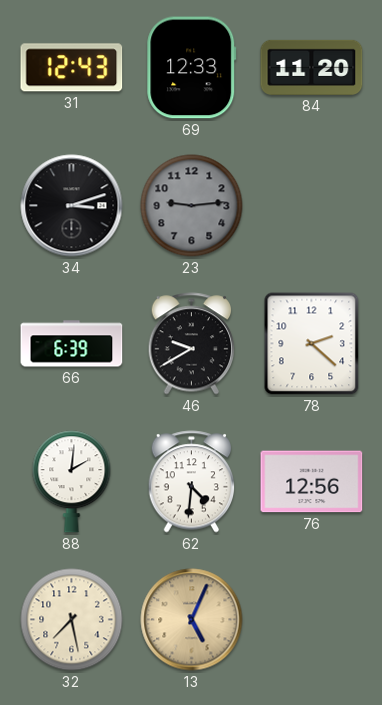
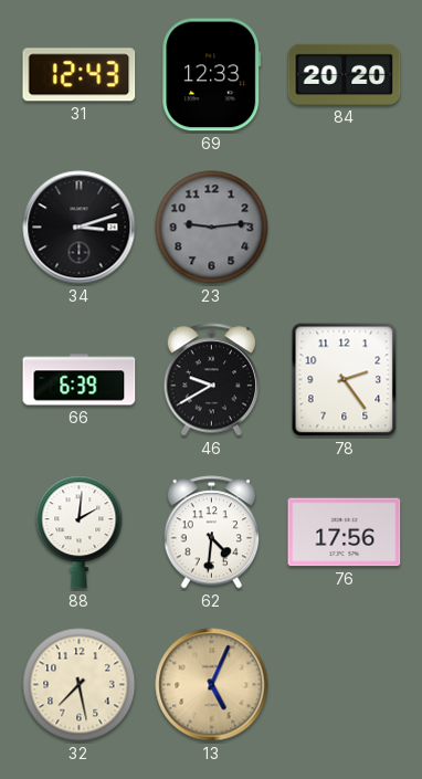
84: 11:20 -> 20:20
78: 2:22 -> 2:24
76: 12:56 -> 17:56
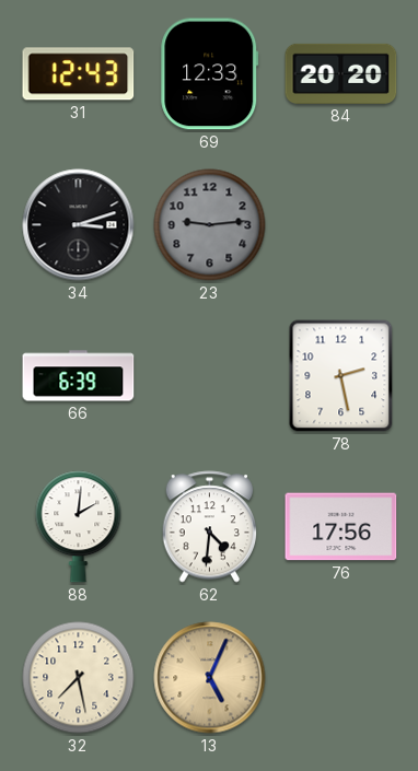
46: 9:40 -> none
78: 2:24 -> 2:28
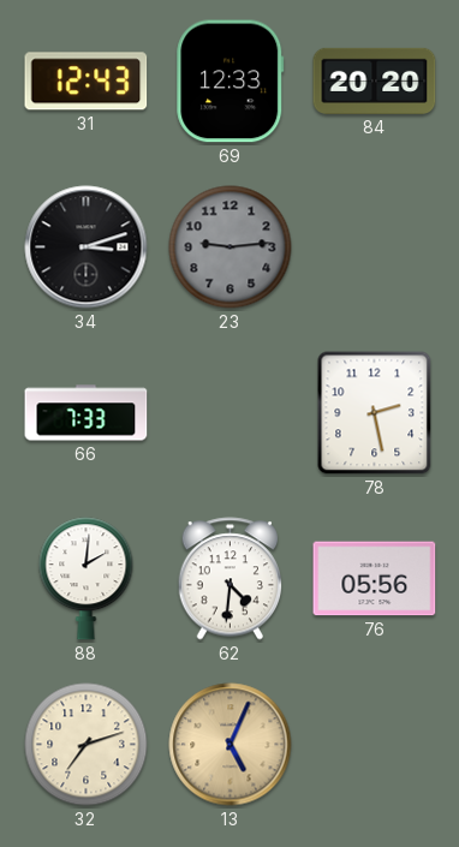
66: 6:39 -> 7:33
76: 17:56 -> 05:56
32: 7:28 -> 7:12
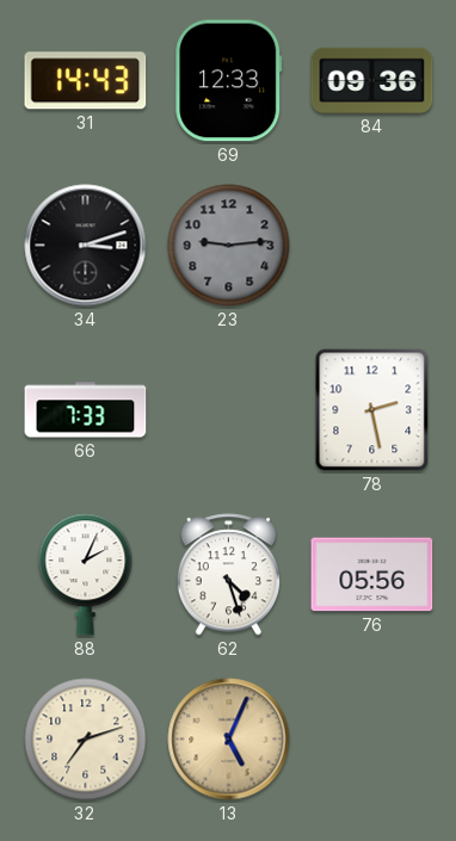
31: 12:43 -> 14:43
84: 20:20 -> 09:36
88: 2:01 -> 2:04
62: 4:31 -> 4:27
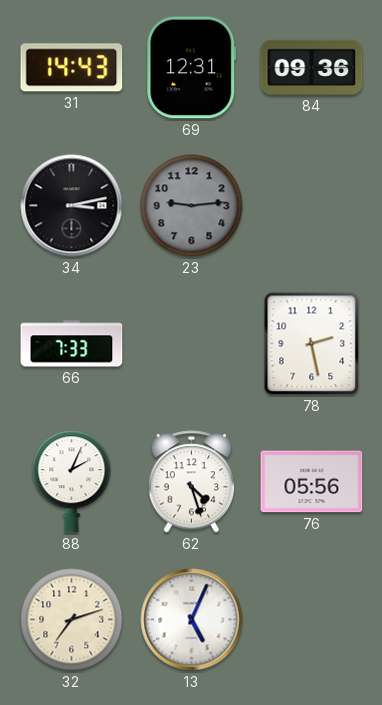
69: 12:33 -> 12:31
34: 3:12 -> 3:13
13 dial: champagne -> white
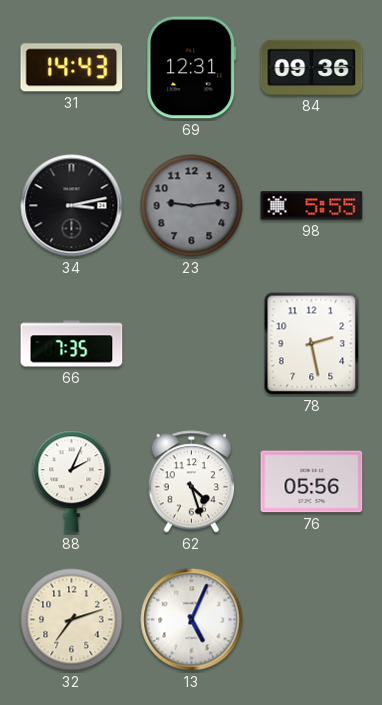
98: none -> 5:55
66: 7:33 -> 7:35
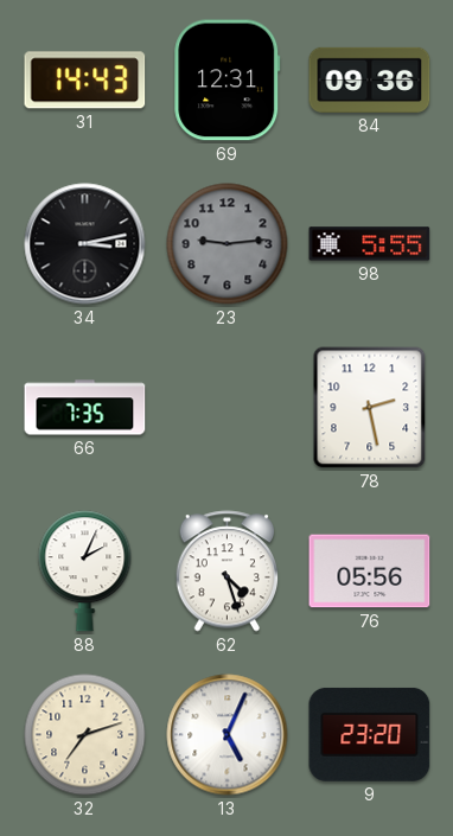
9: none -> 23:20
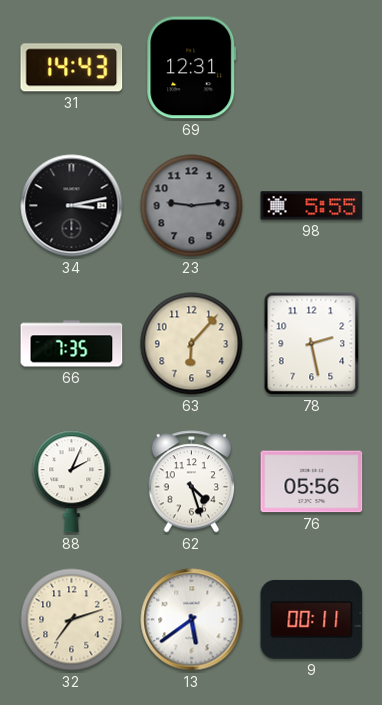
84: 09:36 -> none
63: none -> 6:07
13: 5:04 -> 5:39
9: 23:20 -> 00:11
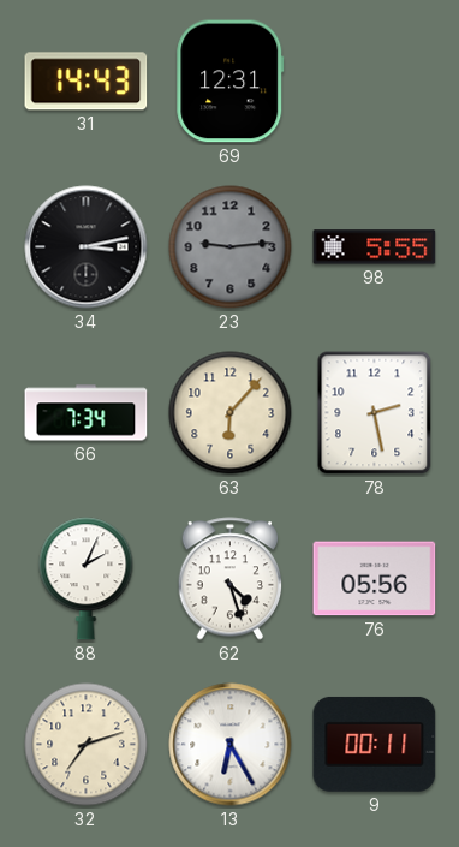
66: 7:35 -> 7:34
13: 5:39 -> 6:25
